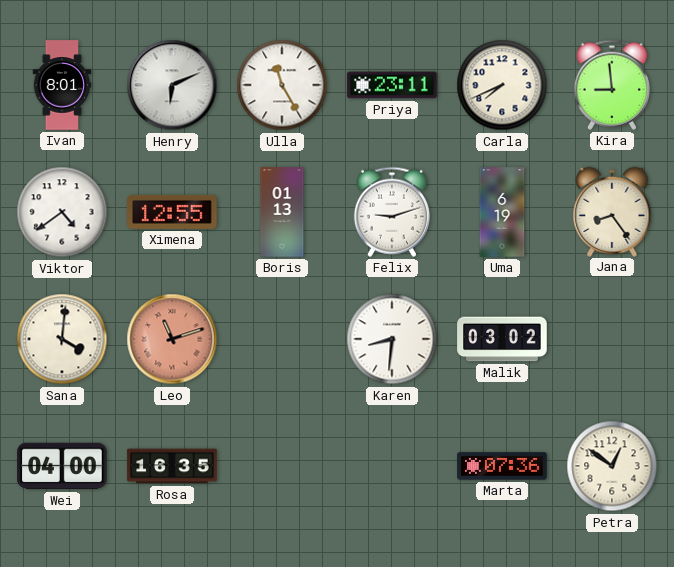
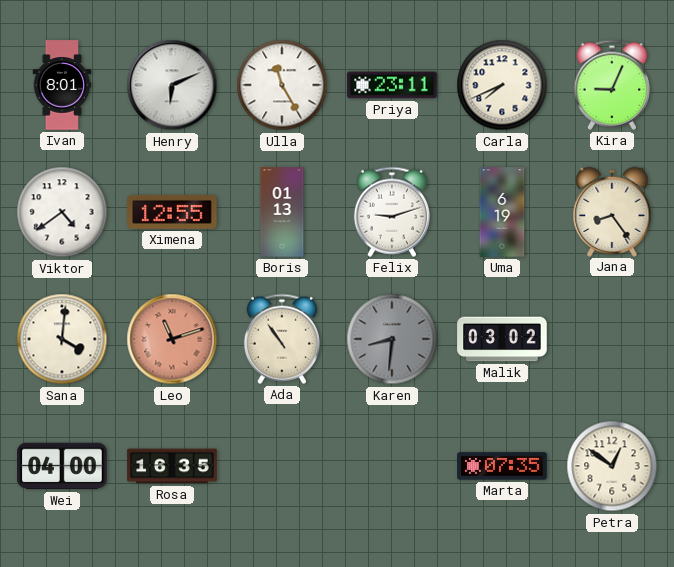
Kira: 8:59 -> 9:04
Ada: none -> 10:54
Karen dial: white -> grey
Marta: 07:36 -> 07:35
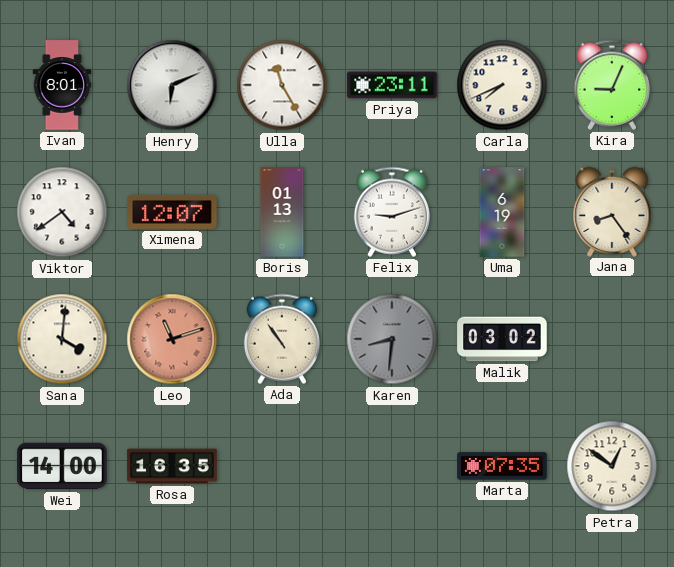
Ximena: 12:55 -> 12:07
Wei: 04:00 -> 14:00
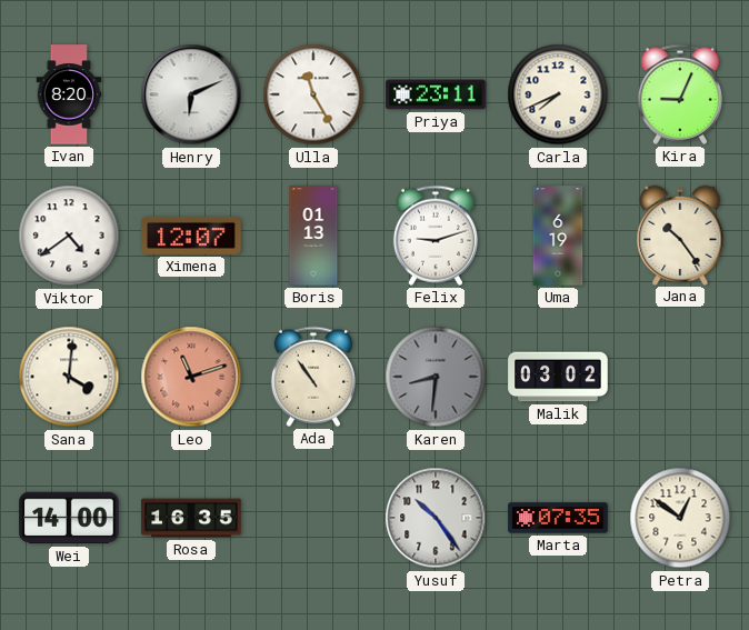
Ivan: 8:01 -> 8:20
Jana: 8:24 -> 10:24
Yusuf: none -> 10:24
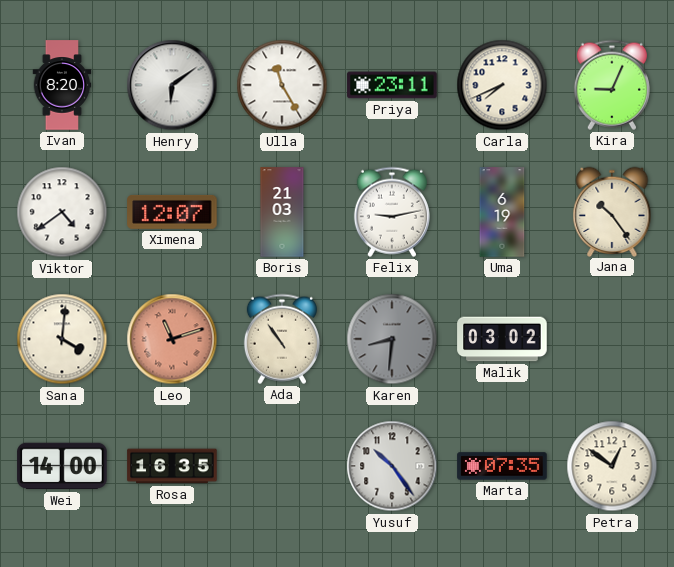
Henry: 6:11 -> 6:09
Boris: 01:13 -> 21:03
Felix: 9:12 -> 9:13
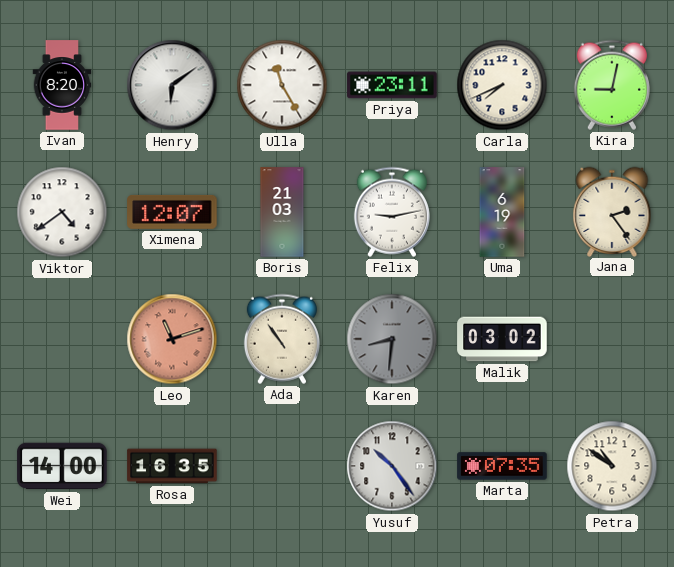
Kira: 9:04 -> 9:02
Jana: 10:24 -> 2:24
Sana: 4:01 -> none
Petra: 12:51 -> 10:51
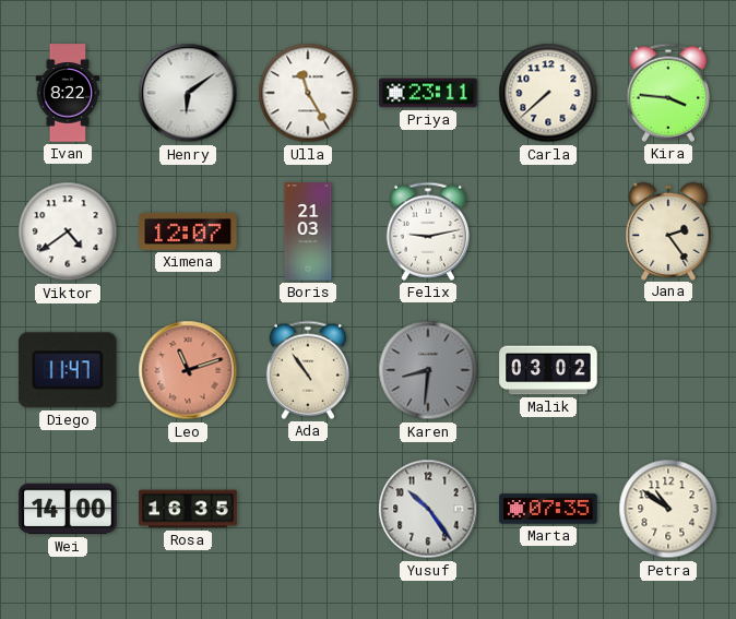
Ivan: 8:20 -> 8:22
Carla: 7:41 -> 7:38
Kira: 9:02 -> 3:46
Uma: 6:19 -> none
Diego: none -> 11:47
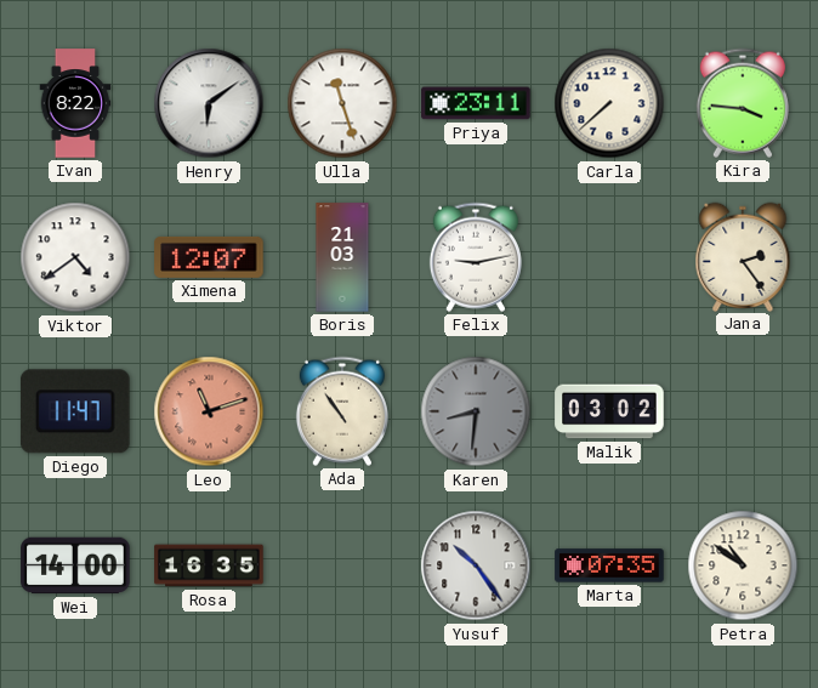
Ulla: 11:25 -> 11:27
